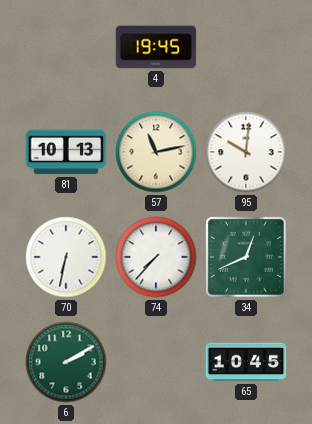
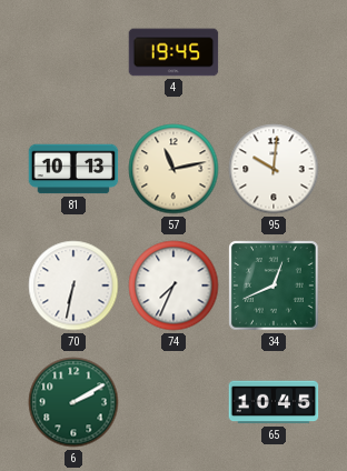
74: 7:37 -> 7:34
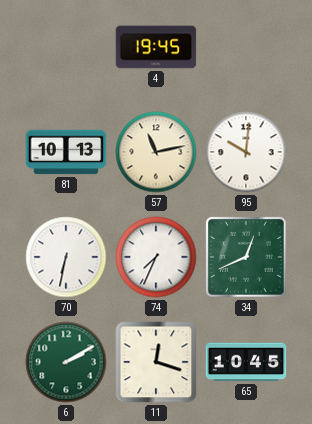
11: none -> 12:18
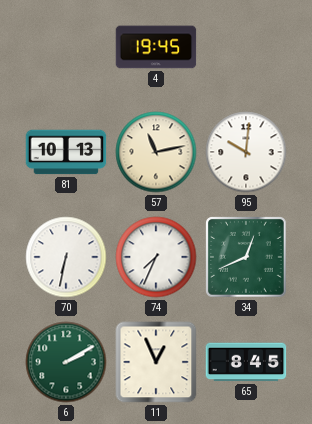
11: 12:18 -> 12:56
65: 10:45 -> 8:45
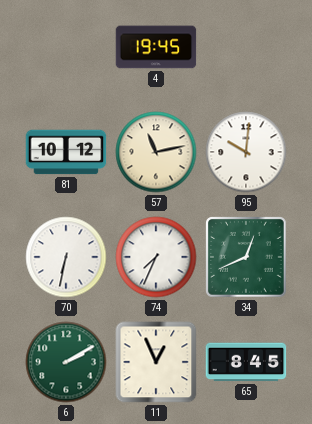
81: 10:13 -> 10:12
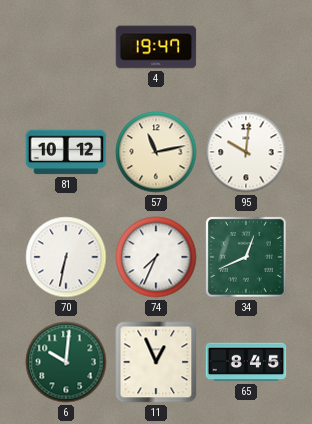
4: 19:45 -> 19:47
6: 2:10 -> 10:01
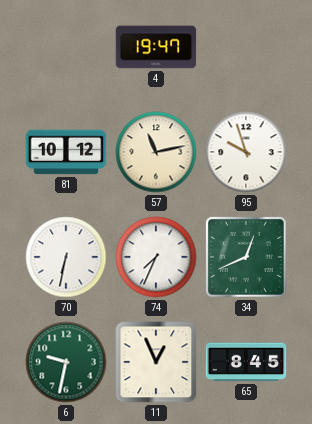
95: 10:01 -> 9:57
6: 10:01 -> 9:32
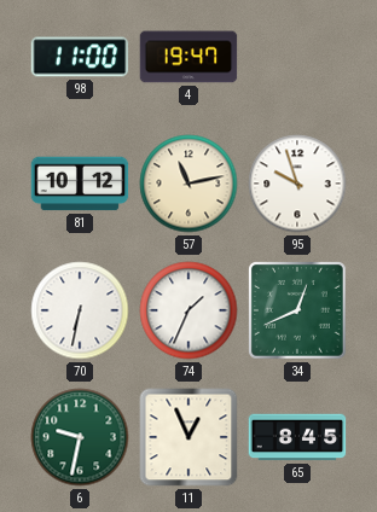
98: none -> 11:00
74: 7:34 -> 1:34
